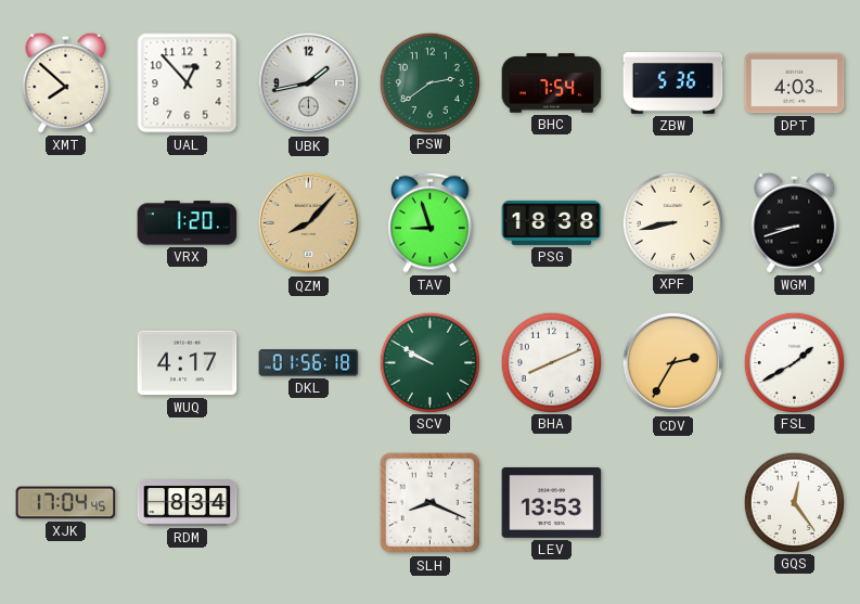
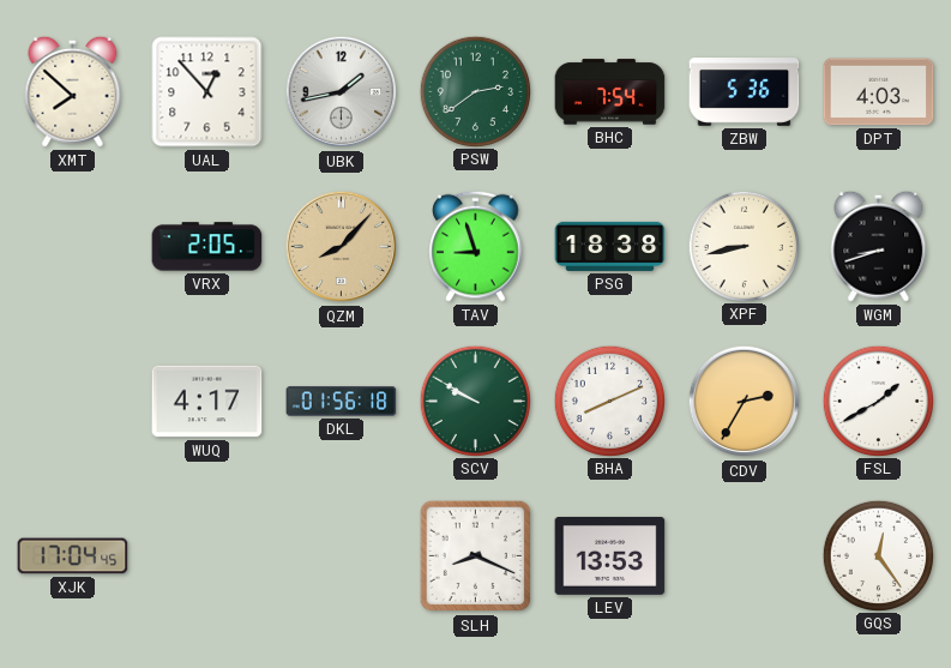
VRX: 1:20 -> 2:05
RDM: 8:34 -> none
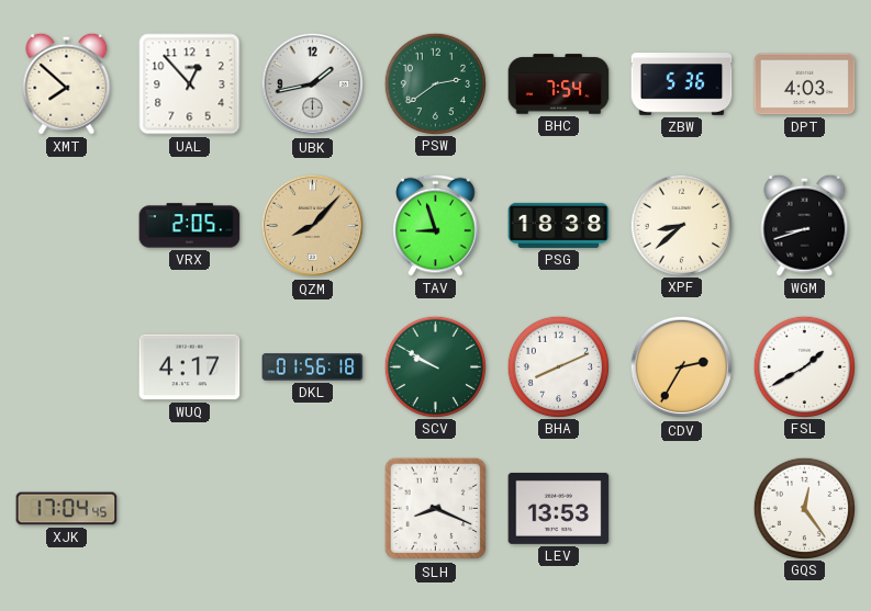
XPF: 8:43 -> 8:38
